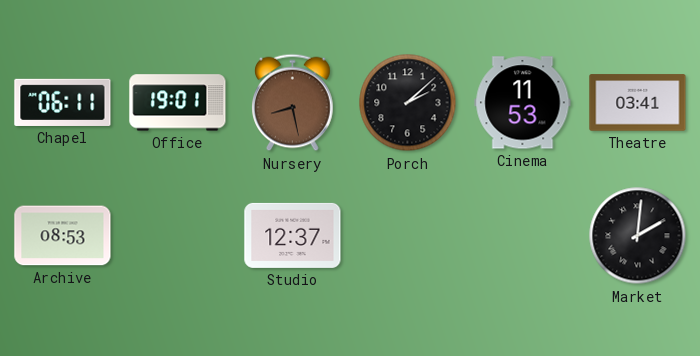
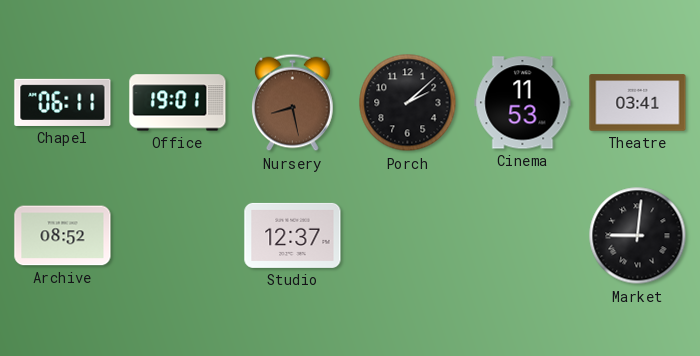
Archive: 08:53 -> 08:52
Market: 2:01 -> 9:01
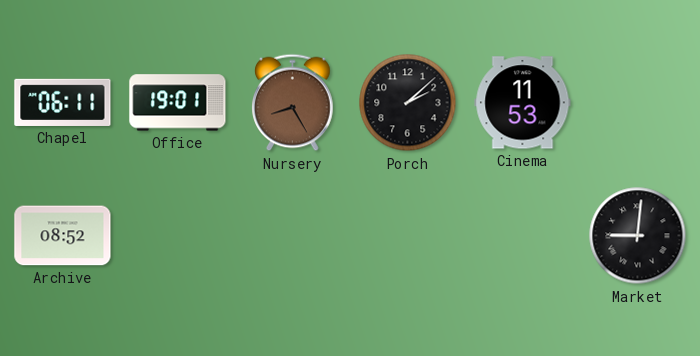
Nursery: 8:28 -> 8:25
Theatre: 03:41 -> none
Studio: 12:37 -> none
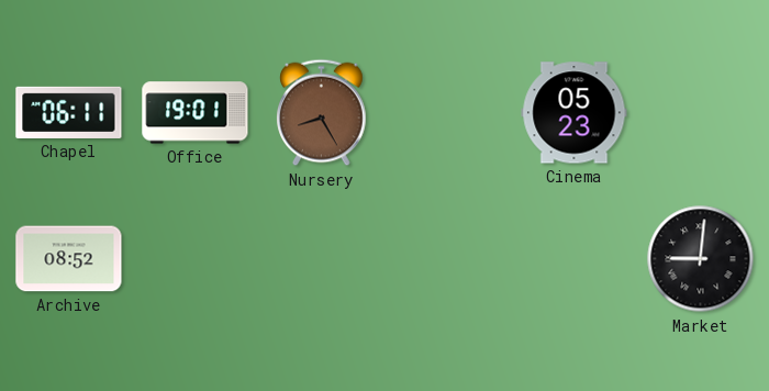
Porch: 2:08 -> none
Cinema: 11:53 -> 05:23
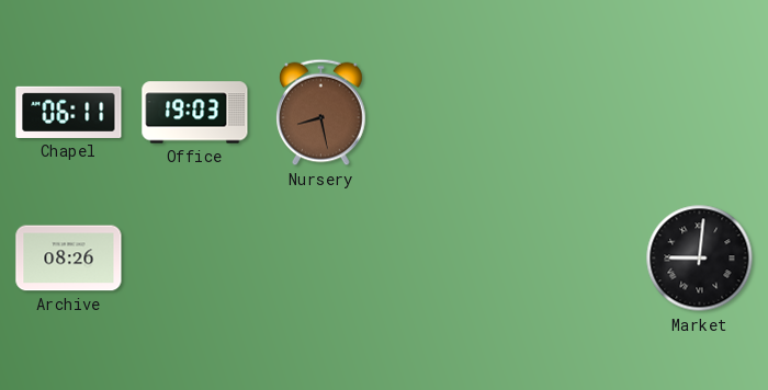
Office: 19:01 -> 19:03
Nursery: 8:25 -> 8:28
Cinema: 05:23 -> none
Archive: 08:52 -> 08:26
